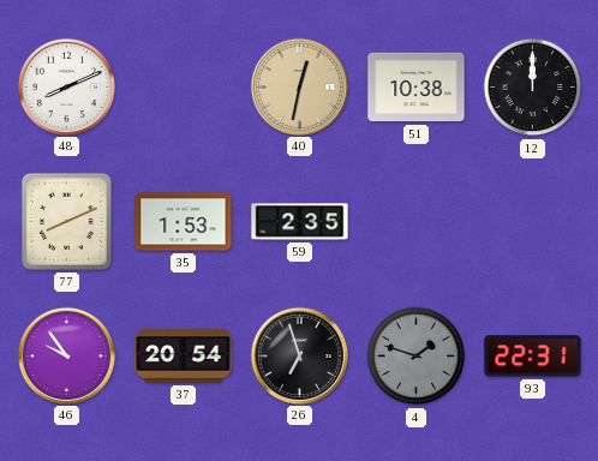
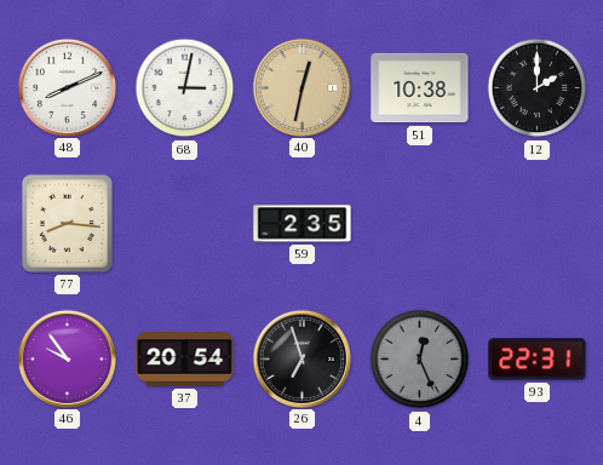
68: none -> 3:02
12: 12:00 -> 2:00
77: 8:11 -> 8:16
35: 1:53 -> none
4: 1:48 -> 12:26
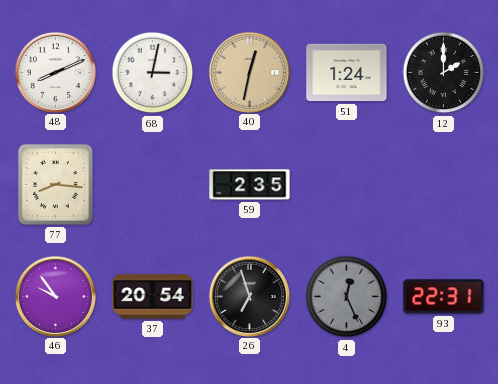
51: 10:38 -> 1:24
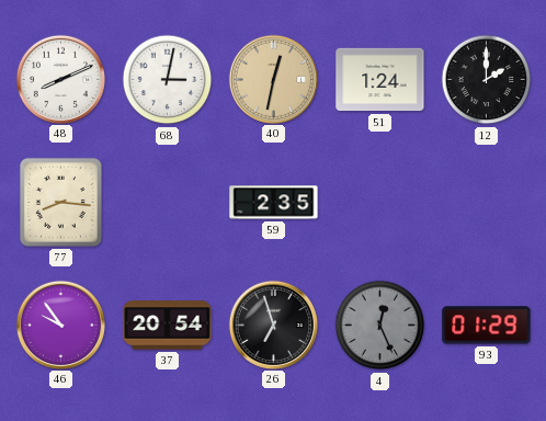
93: 22:31 -> 01:29
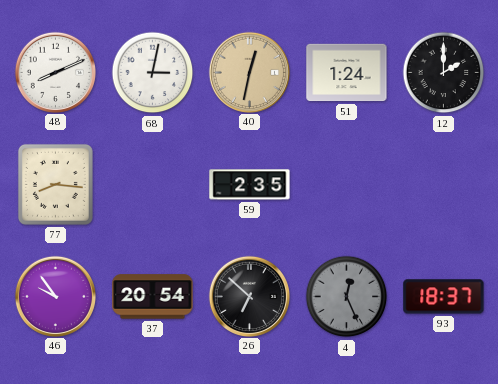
26: 6:57 -> 6:52
93: 01:29 -> 18:37
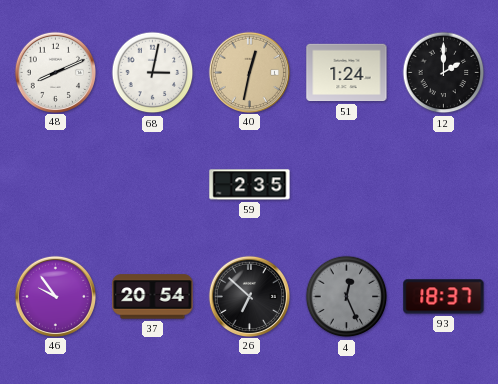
77: 8:16 -> none
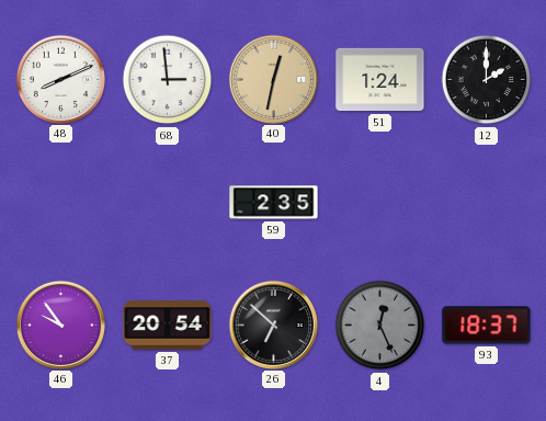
68: 3:02 -> 2:59
